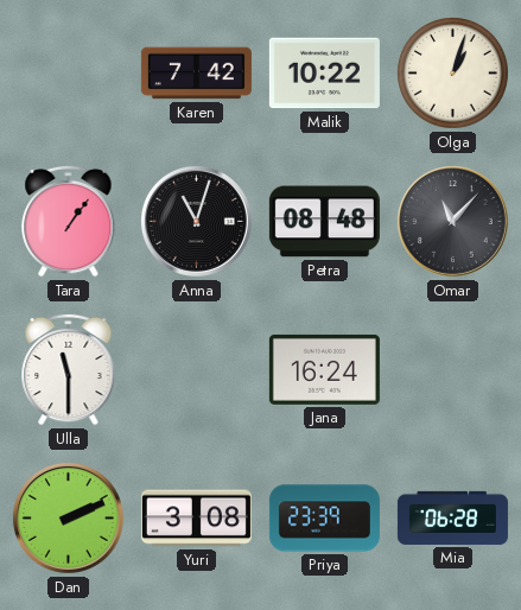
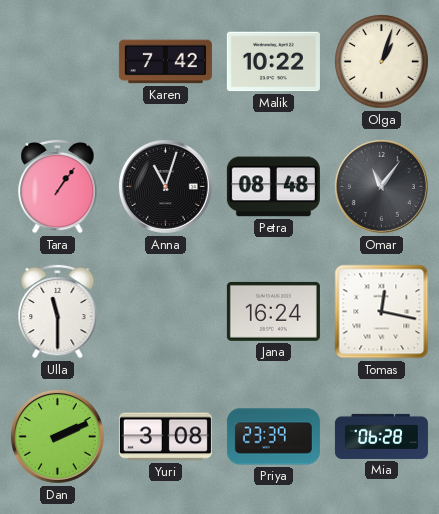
Omar: 11:07 -> 11:06
Tomas: none -> 12:17
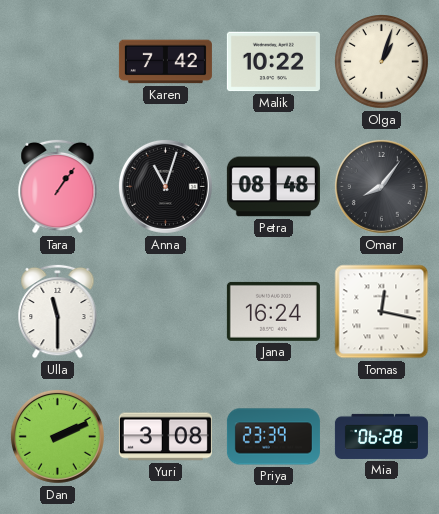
Omar: 11:06 -> 8:06
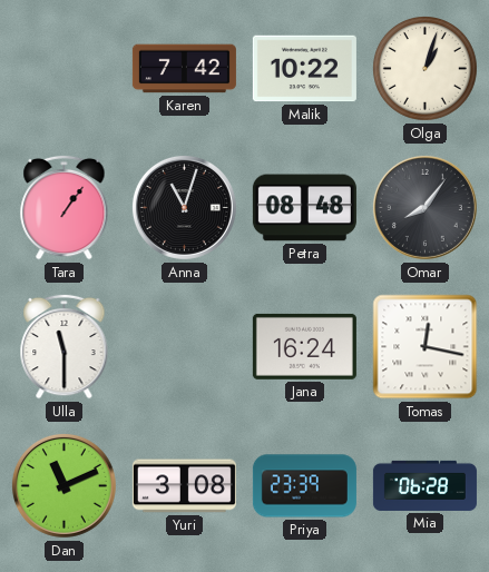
Dan: 2:11 -> 11:11
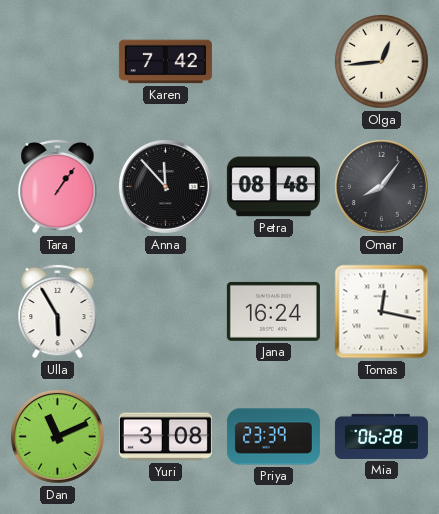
Malik: 10:22 -> none
Olga: 1:03 -> 12:44
Anna: 11:03 -> 11:53
Ulla: 11:30 -> 5:55
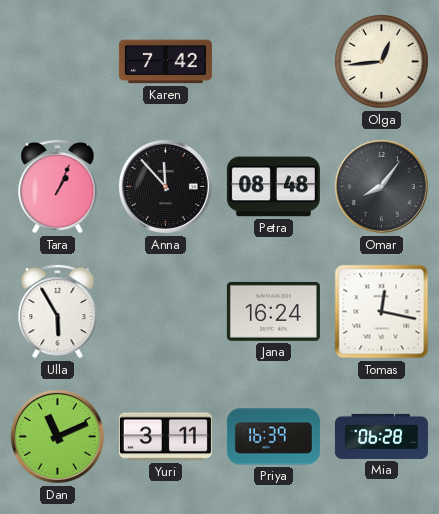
Tara: 1:06 -> 1:04
Yuri: 3:08 -> 3:11
Priya: 23:39 -> 16:39
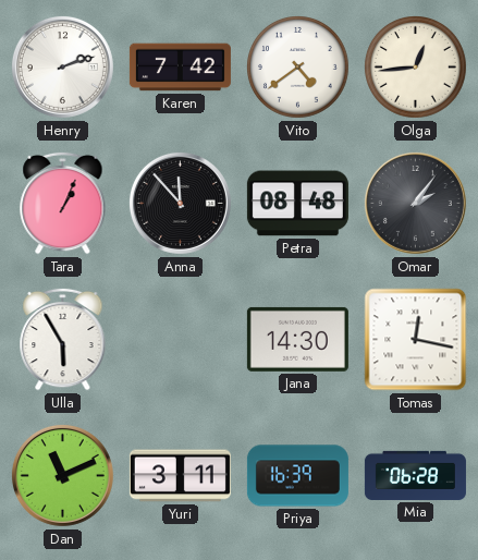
Henry: none -> 2:12
Vito: none -> 4:39
Omar: 8:06 -> 2:06
Jana: 16:24 -> 14:30
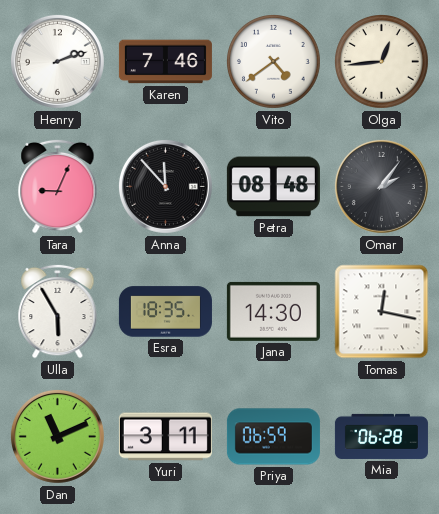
Karen: 7:42 -> 7:46
Tara: 1:04 -> 9:04
Esra: none -> 18:35
Priya: 16:39 -> 06:59
